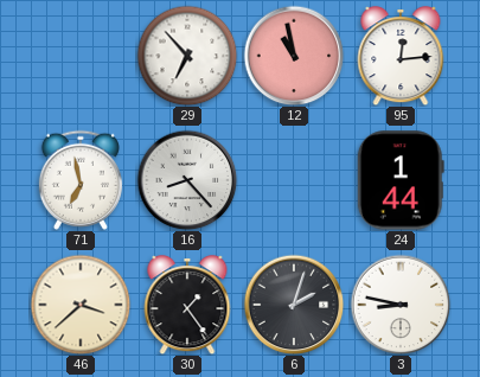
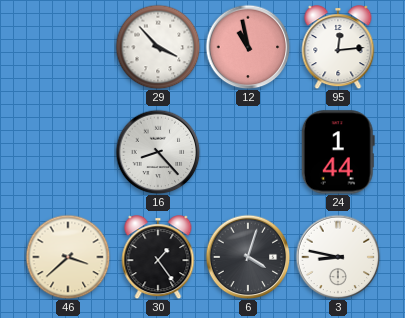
29: 6:53 -> 3:53
71: 6:58 -> none
6: 2:03 -> 4:03
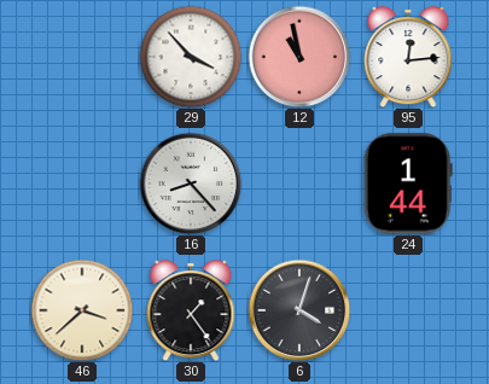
3: 8:47 -> none
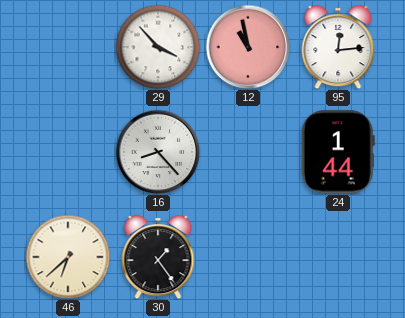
46: 3:38 -> 6:38
6: 4:03 -> none
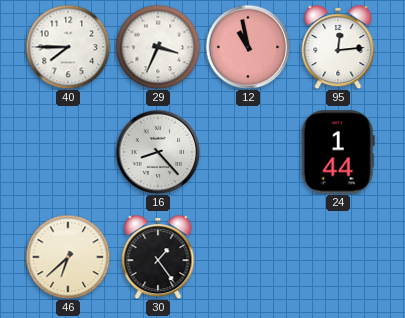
40: none -> 7:45
29: 3:53 -> 3:34
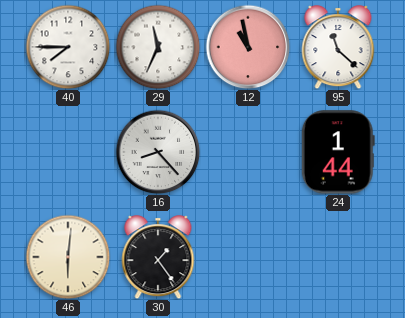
29: 3:34 -> 11:34
95: 12:14 -> 11:22
46: 6:38 -> 6:01
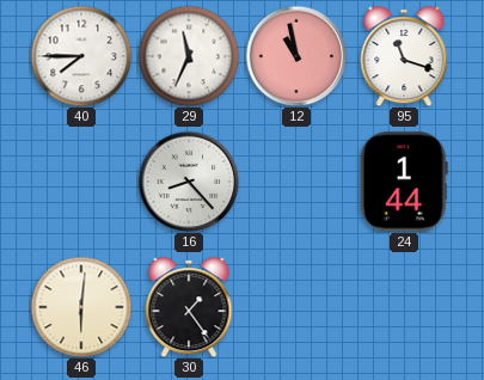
95: 11:22 -> 11:18
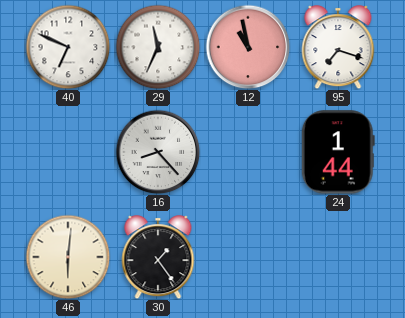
40: 7:45 -> 6:49
95: 11:18 -> 7:18
